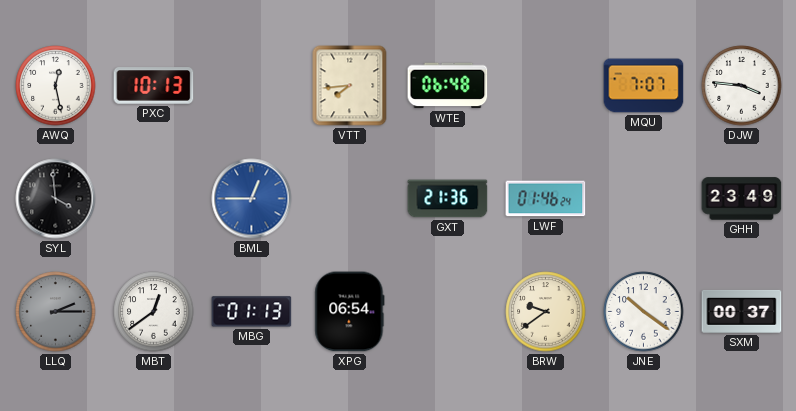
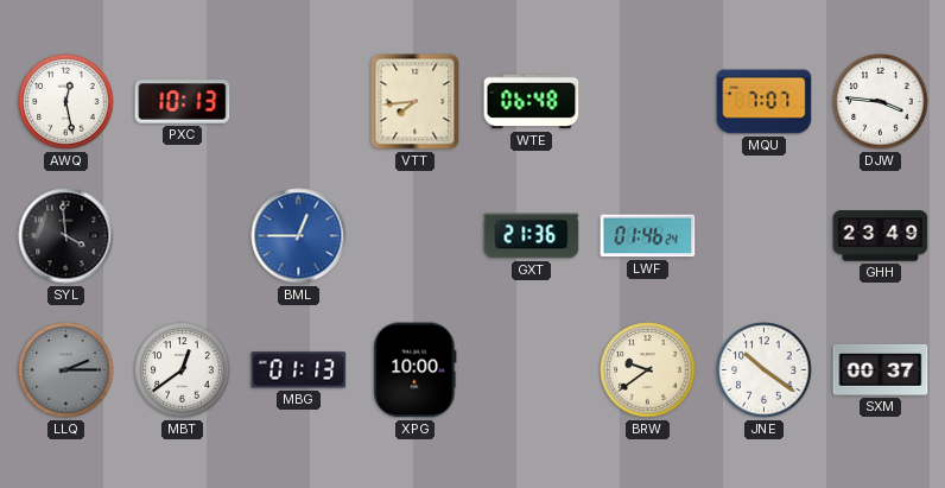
XPG: 06:54 -> 10:00
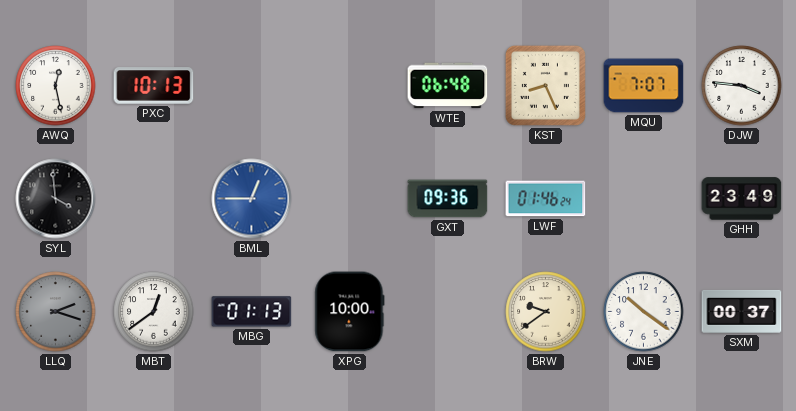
VTT: 7:44 -> none
KST: none -> 8:26
GXT: 21:36 -> 09:36
LLQ: 2:15 -> 2:18
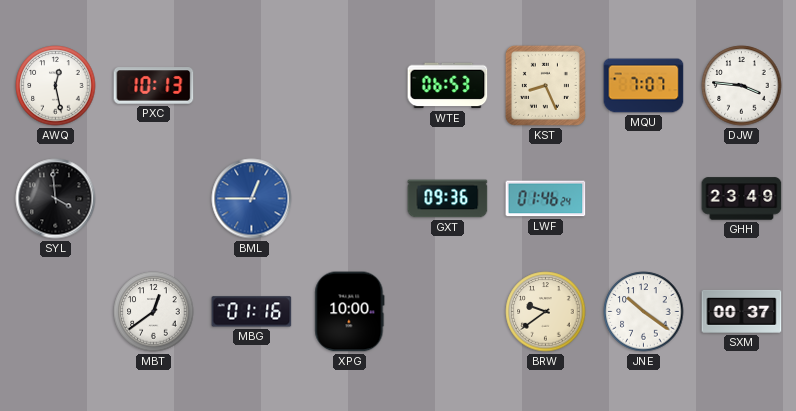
WTE: 06:48 -> 06:53
LLQ: 2:18 -> none
MBG: 01:13 -> 01:16
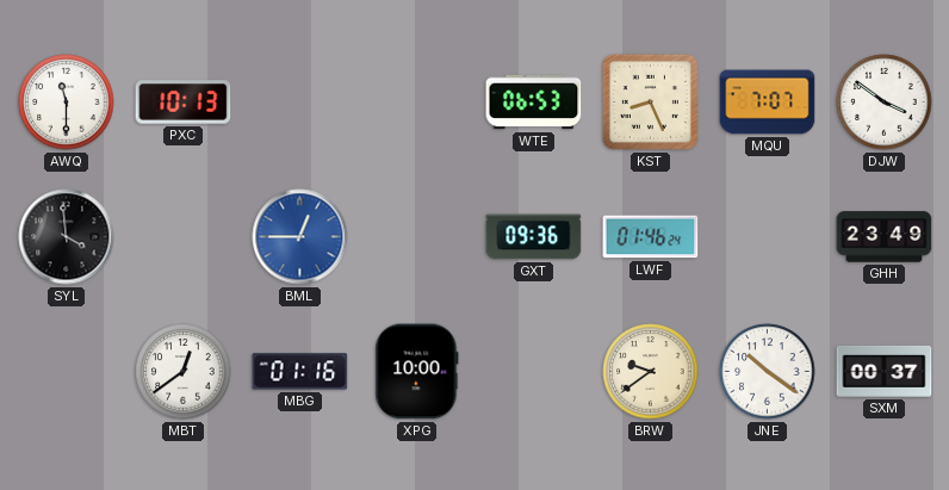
AWQ: 12:28 -> 11:30
DJW: 3:46 -> 3:51
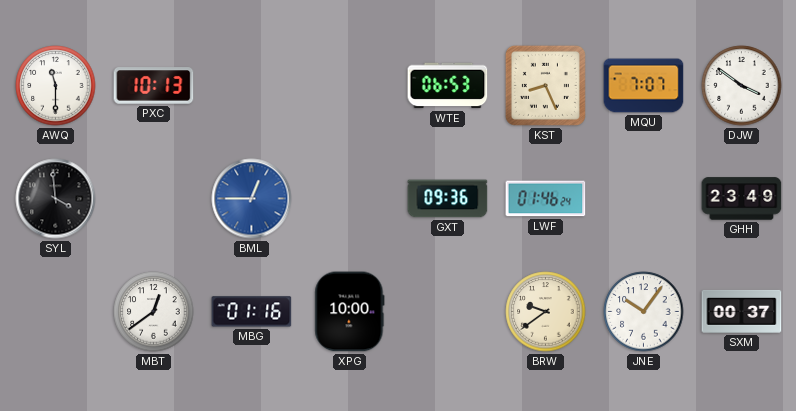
JNE: 10:21 -> 10:06
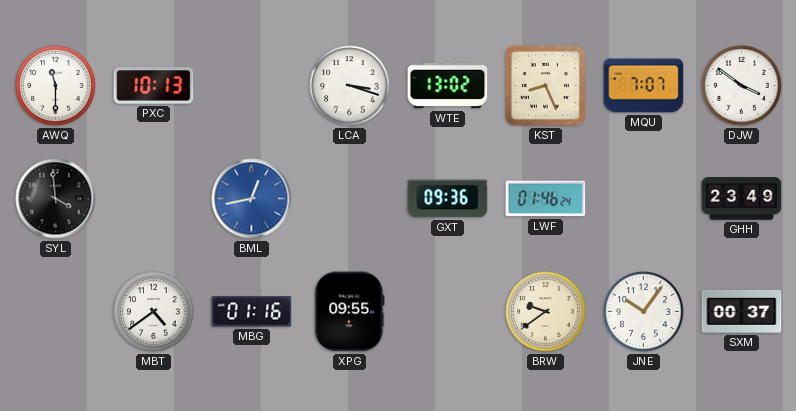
LCA: none -> 3:18
WTE: 06:53 -> 13:02
BML: 12:45 -> 12:43
MBT: 12:39 -> 4:39
XPG: 10:00 -> 09:55
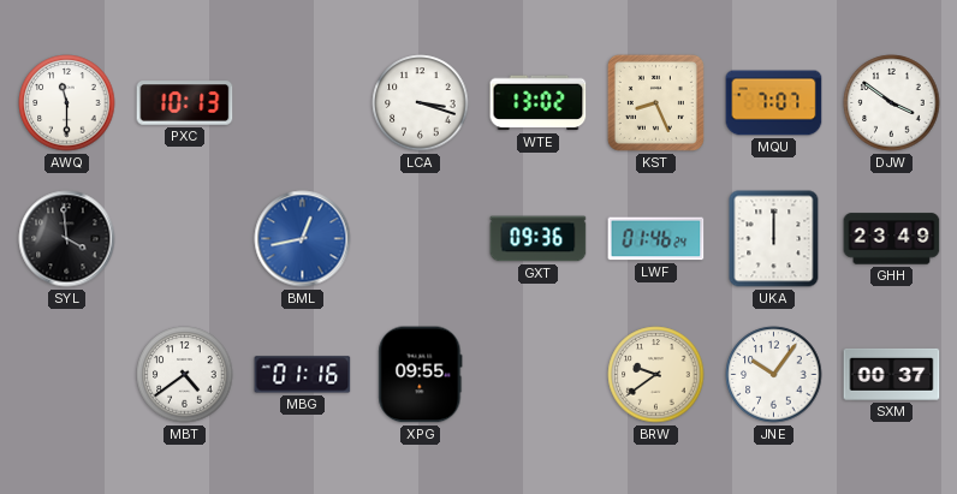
UKA: none -> 12:00
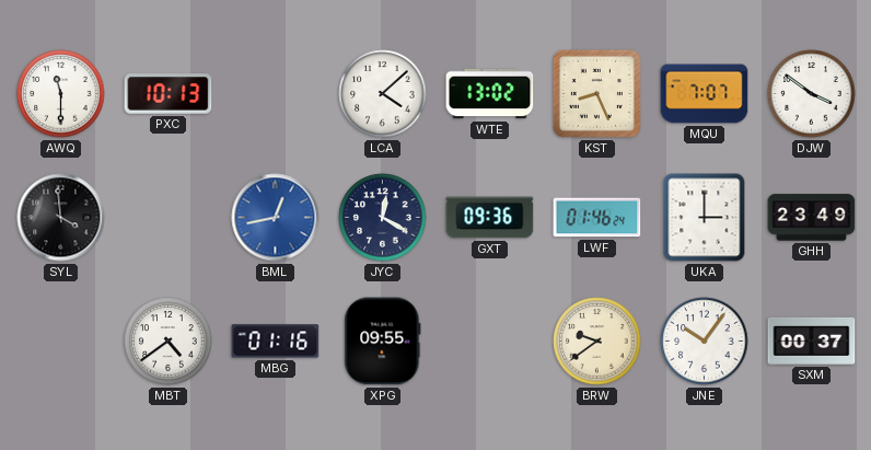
LCA: 3:18 -> 4:08
JYC: none -> 12:20
UKA: 12:00 -> 3:00
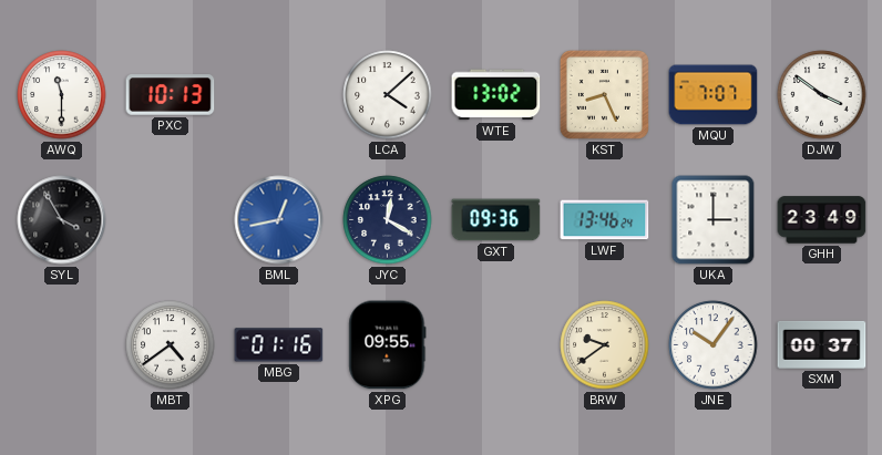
SYL: 3:59 -> 3:55
LWF: 01:46 -> 13:46
